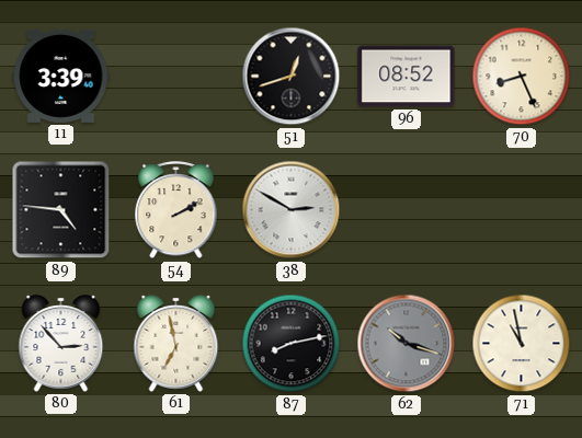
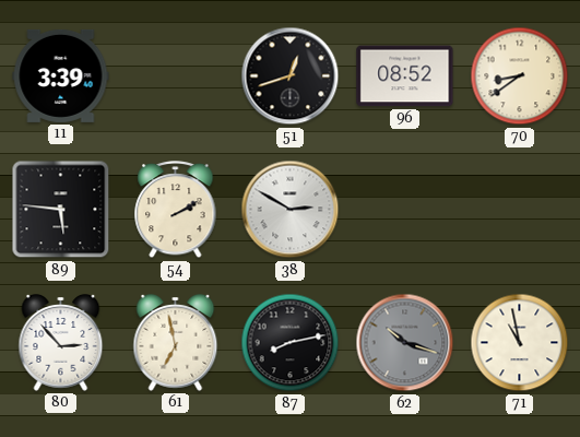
70: 8:26 -> 8:39
89: 4:46 -> 5:46
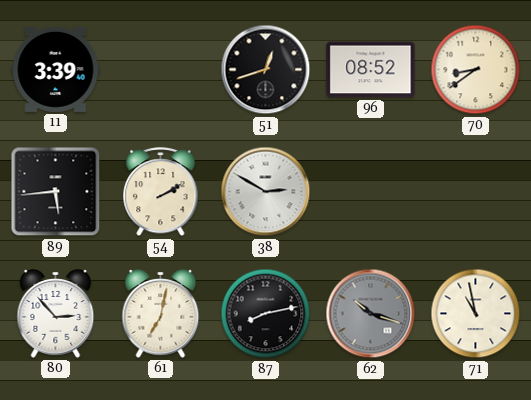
89: 5:46 -> 5:44
61: 6:58 -> 7:02
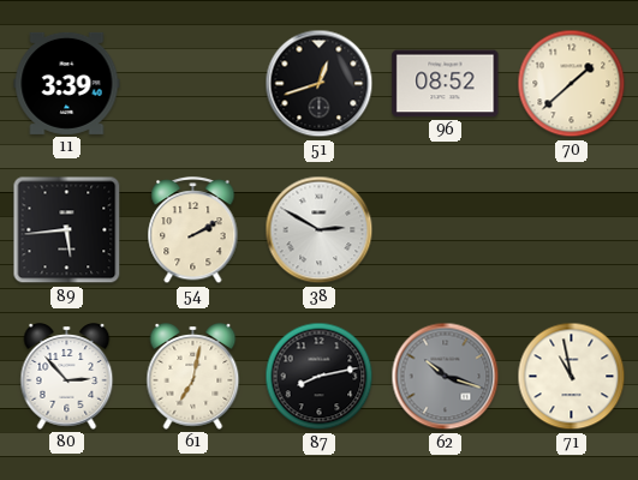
70: 8:39 -> 1:38
